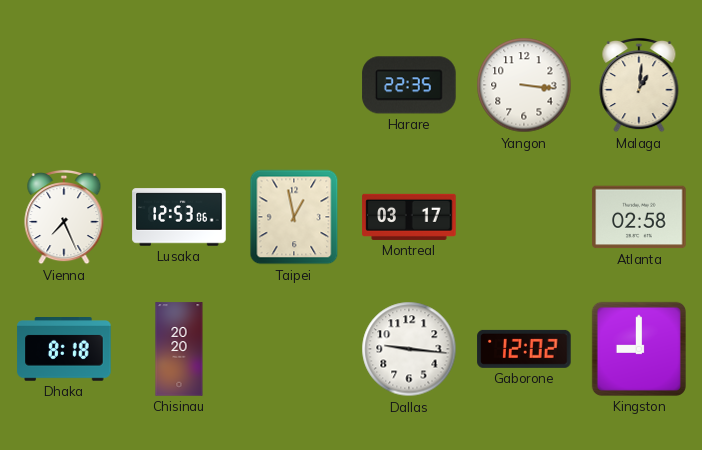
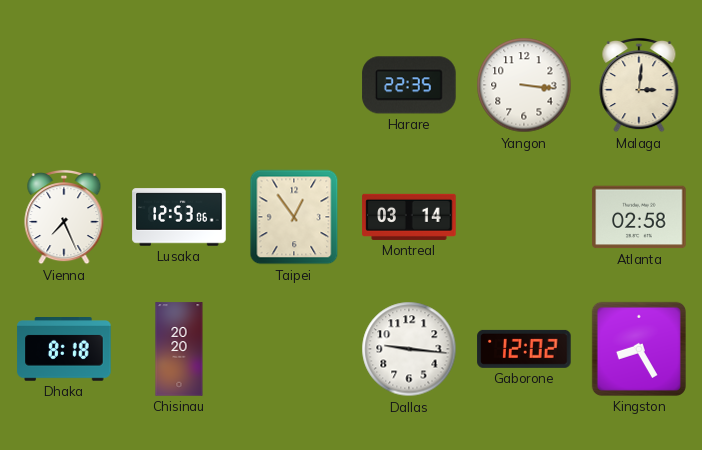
Malaga: 1:01 -> 3:01
Taipei: 12:58 -> 12:54
Montreal: 03:17 -> 03:14
Kingston: 9:00 -> 8:25
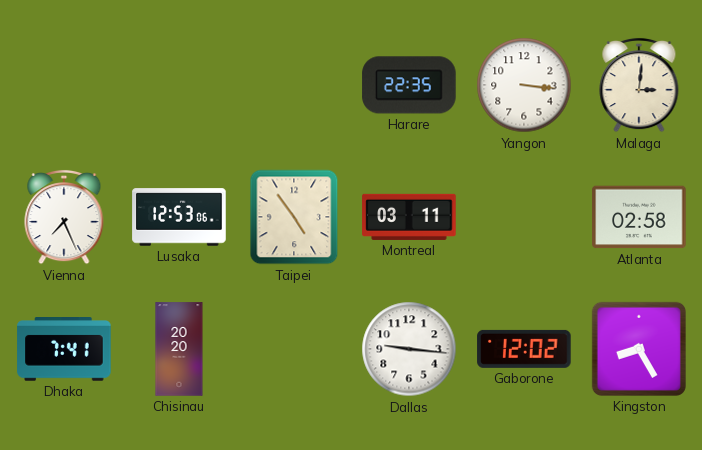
Taipei: 12:54 -> 4:54
Montreal: 03:14 -> 03:11
Dhaka: 8:18 -> 7:41
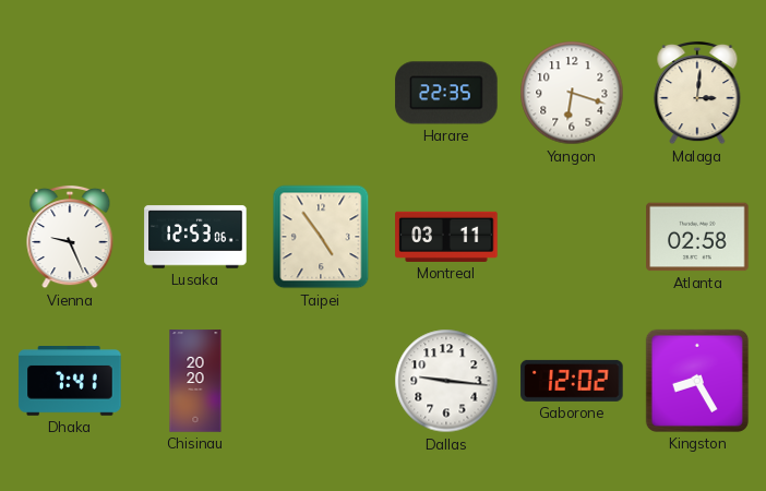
Yangon: 3:16 -> 6:18
Vienna: 7:26 -> 9:26
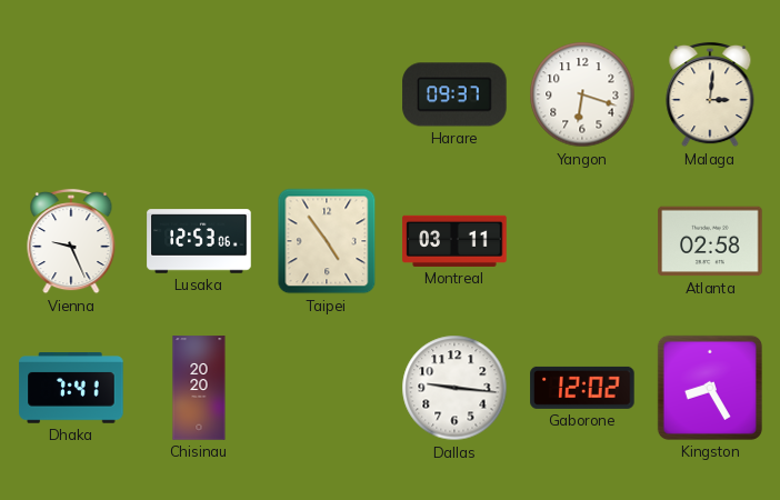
Harare: 22:35 -> 09:37
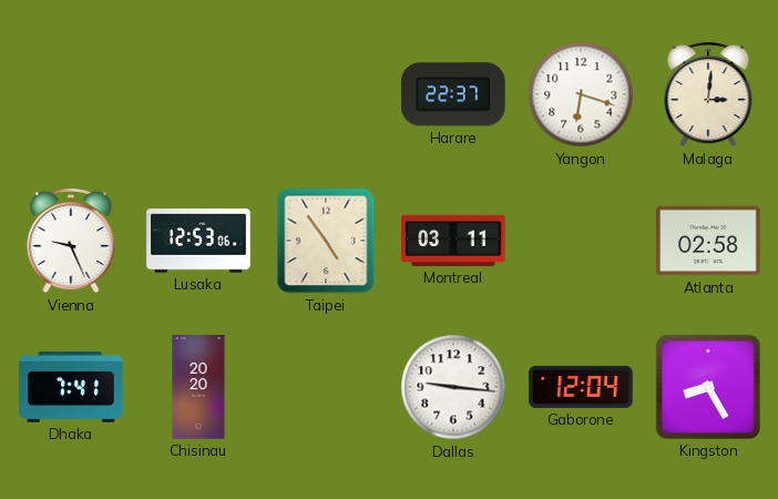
Harare: 09:37 -> 22:37
Gaborone: 12:02 -> 12:04
